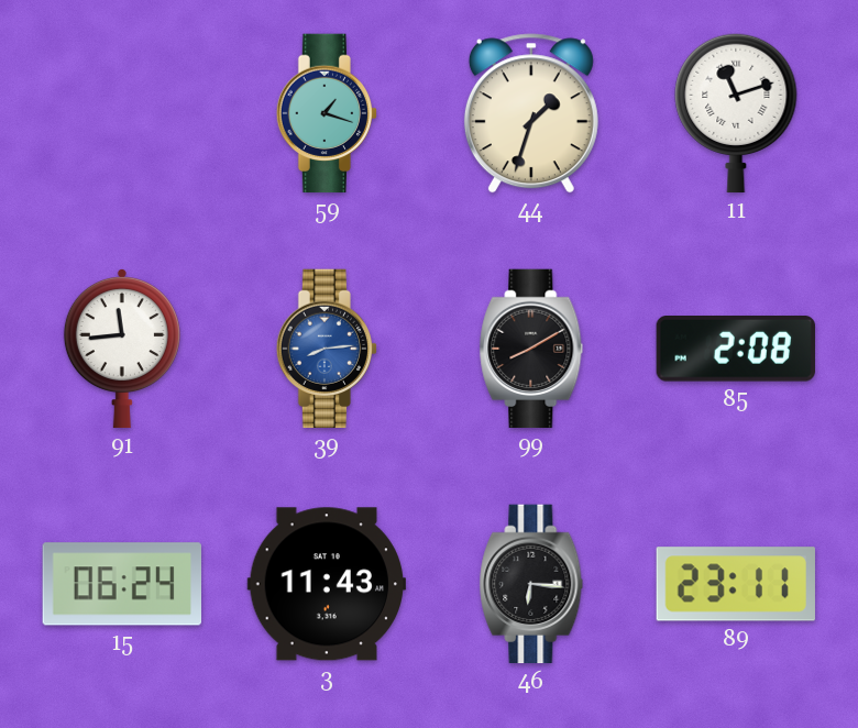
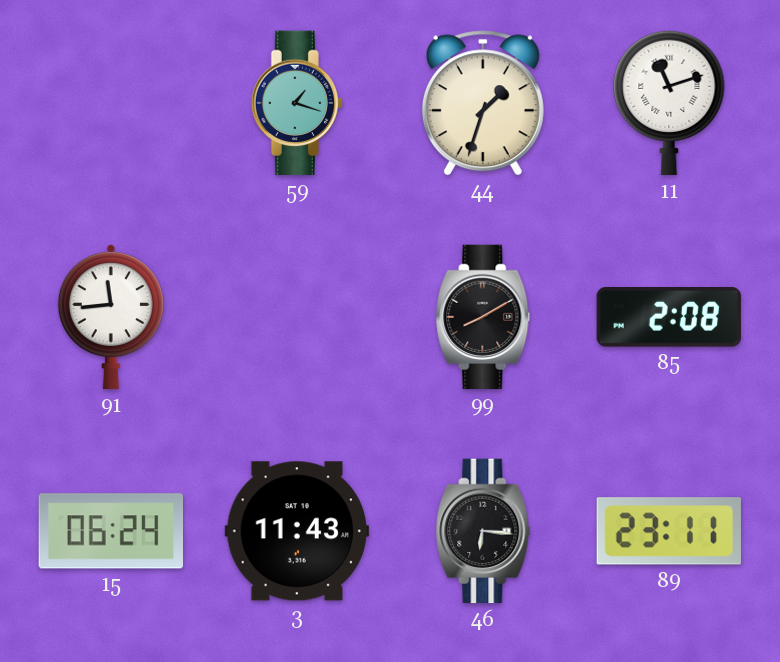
39: 8:14 -> none
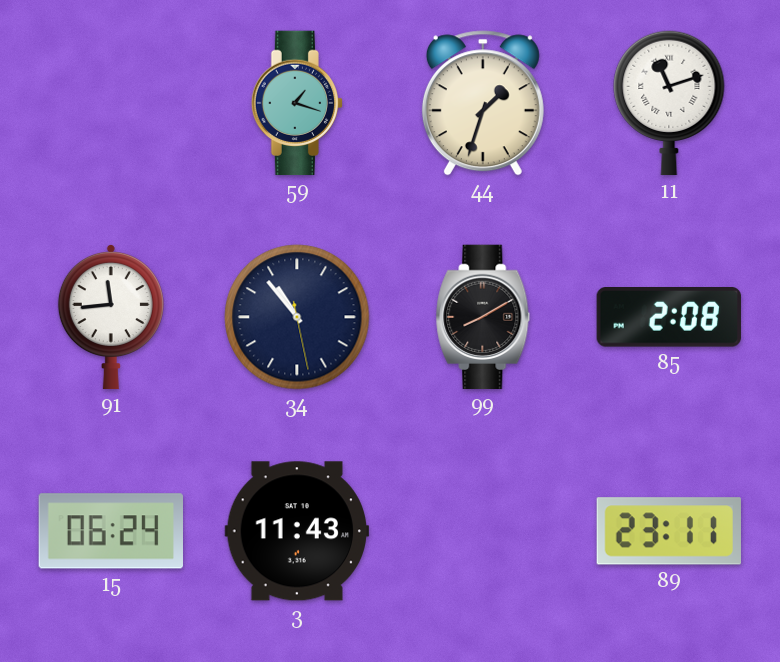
34: none -> 10:53
46: 6:16 -> none
